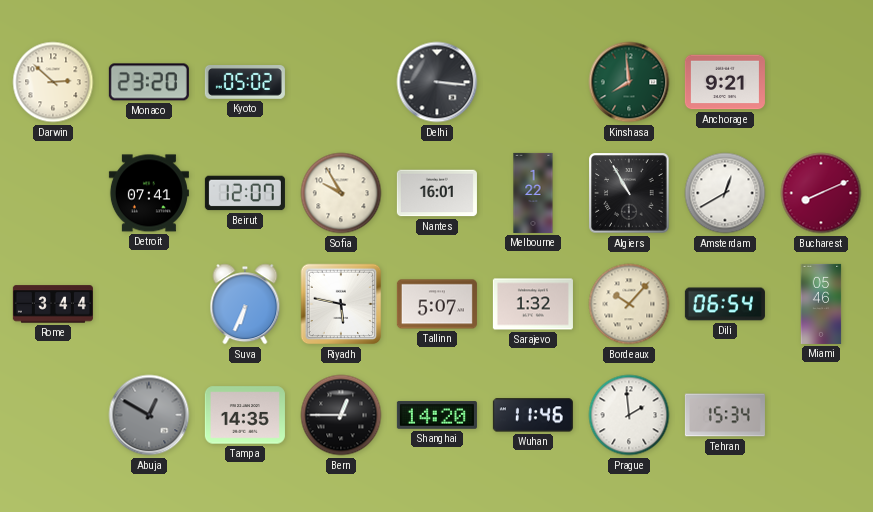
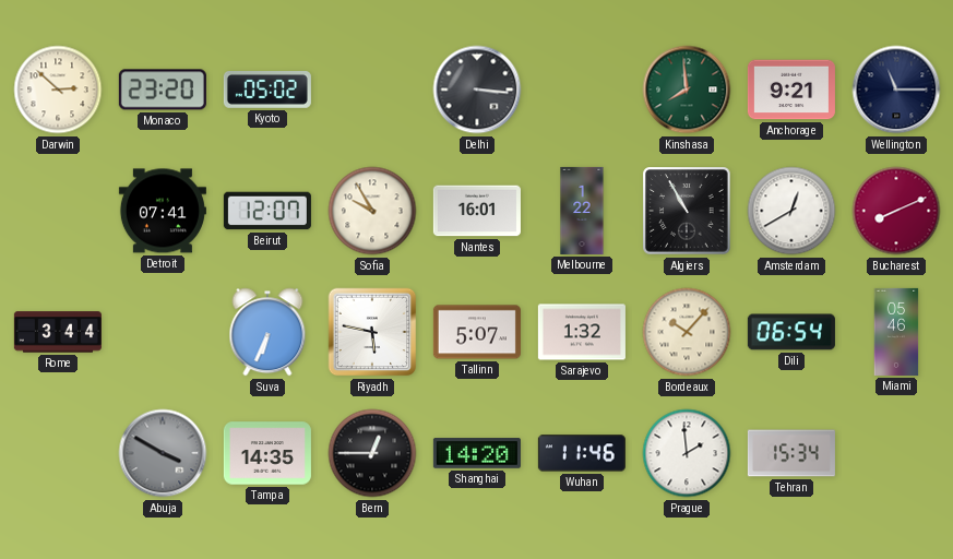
Wellington: none -> 11:15
Abuja: 12:50 -> 3:50
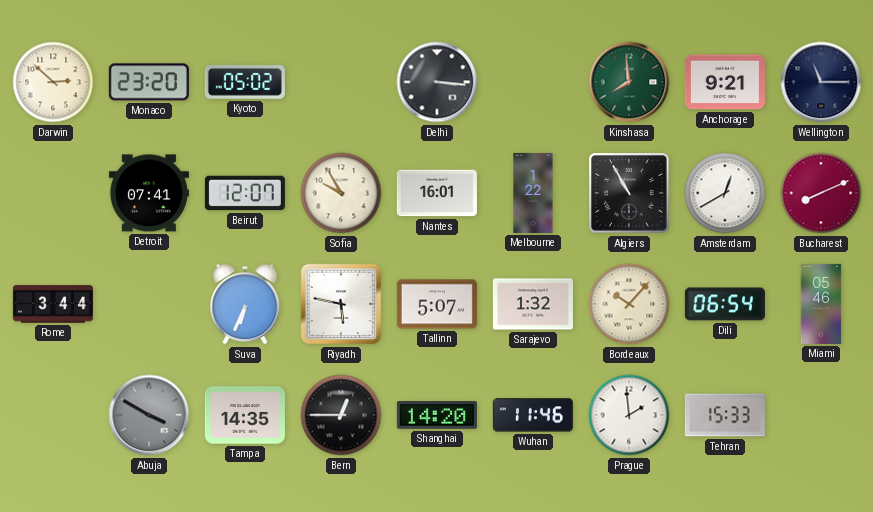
Tehran: 15:34 -> 15:33
